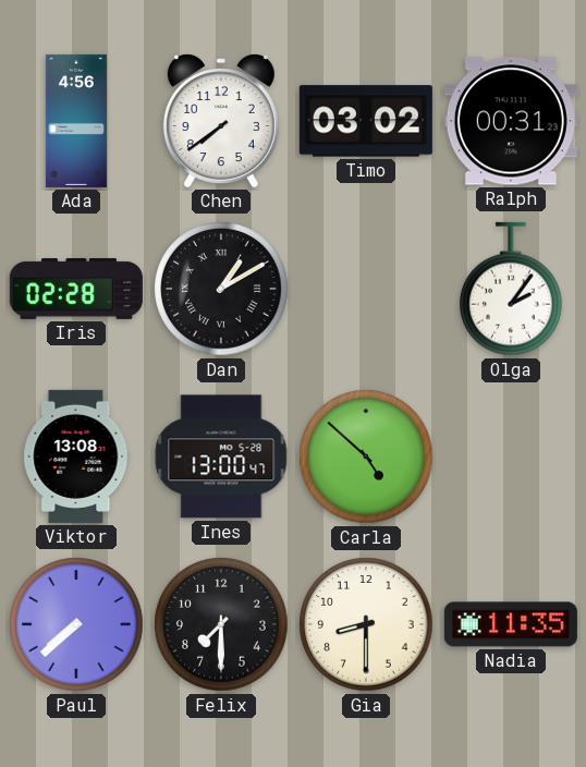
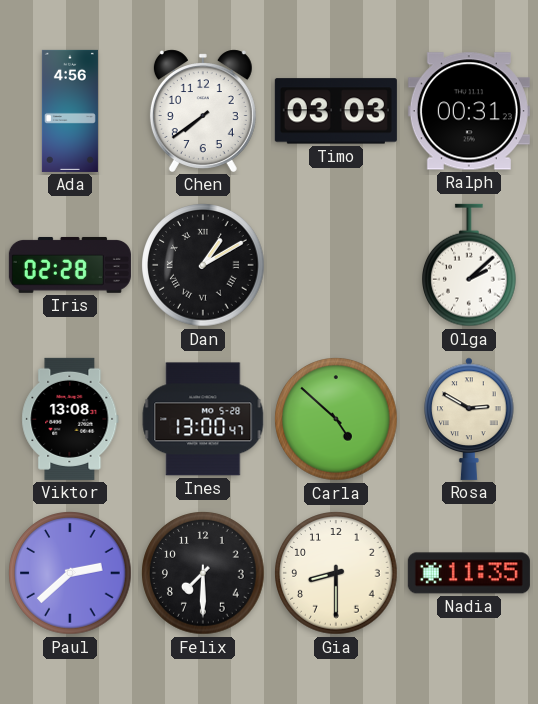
Timo: 03:02 -> 03:03
Olga: 2:06 -> 2:08
Rosa: none -> 2:50
Paul: 7:38 -> 2:38
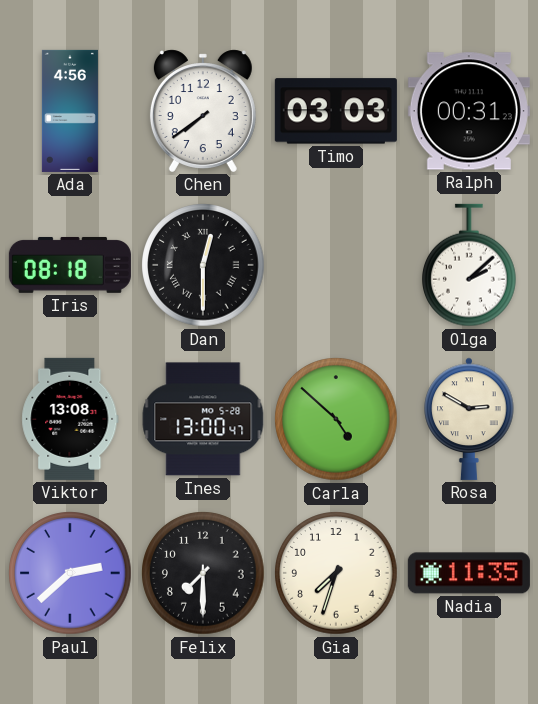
Iris: 02:28 -> 08:18
Dan: 1:10 -> 12:30
Gia: 8:30 -> 7:33
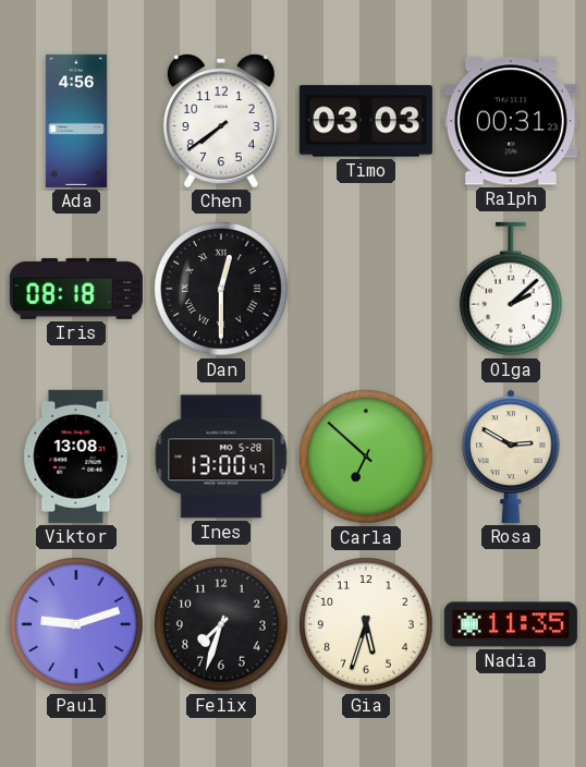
Carla: 4:52 -> 6:52
Paul: 2:38 -> 9:12
Felix: 7:30 -> 7:33
Gia: 7:33 -> 5:33
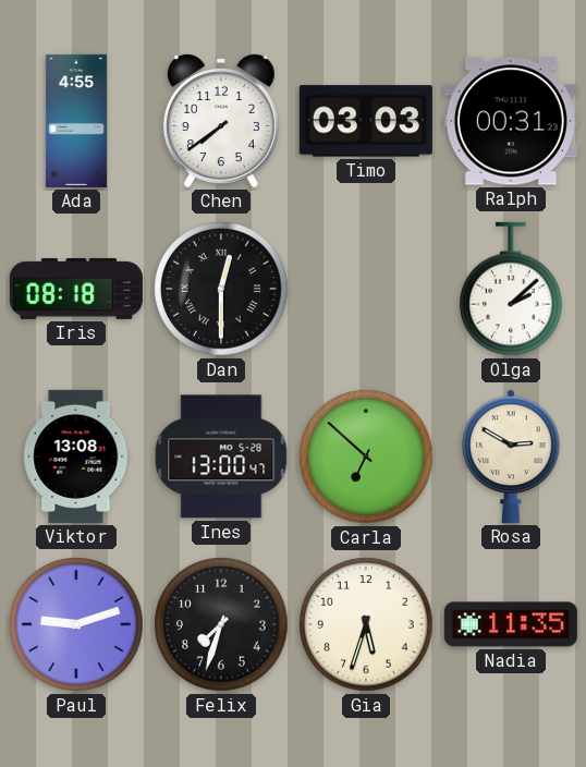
Ada: 4:56 -> 4:55
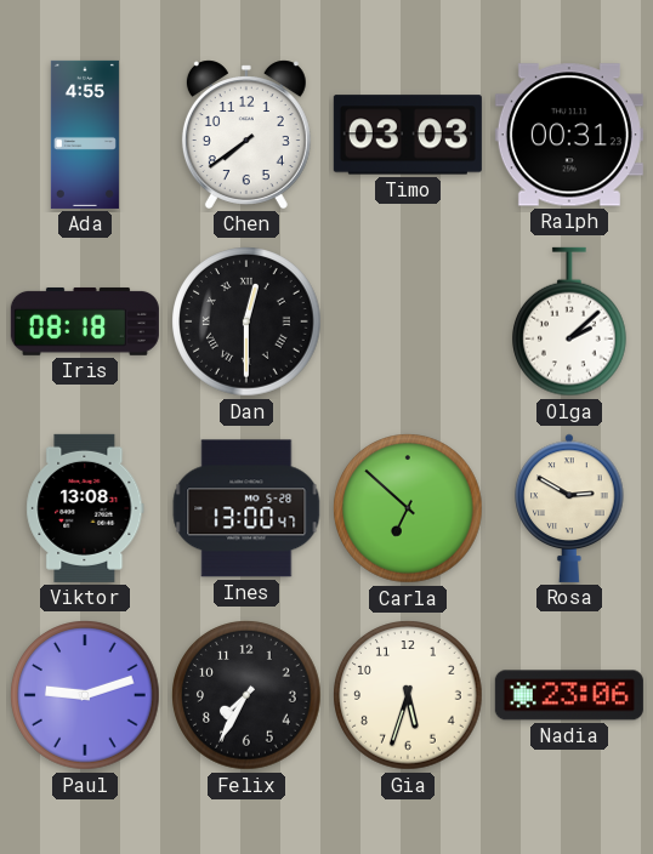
Felix: 7:33 -> 7:35
Nadia: 11:35 -> 23:06
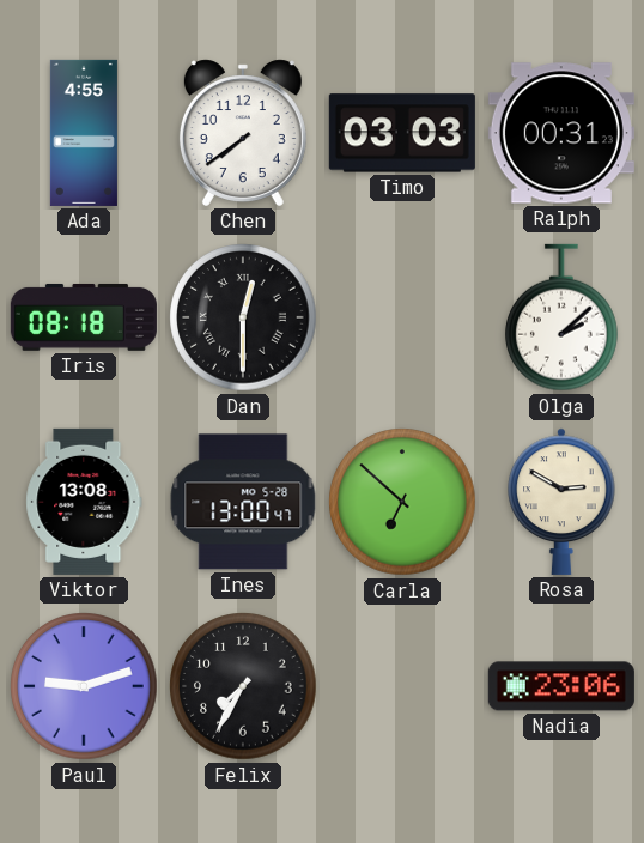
Gia: 5:33 -> none
